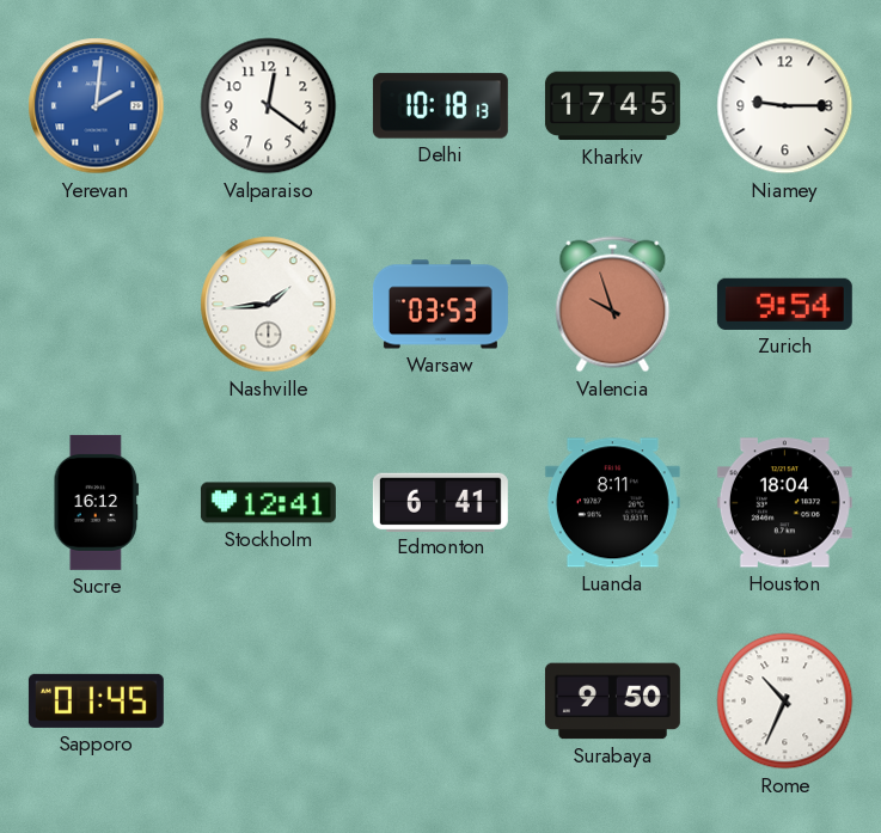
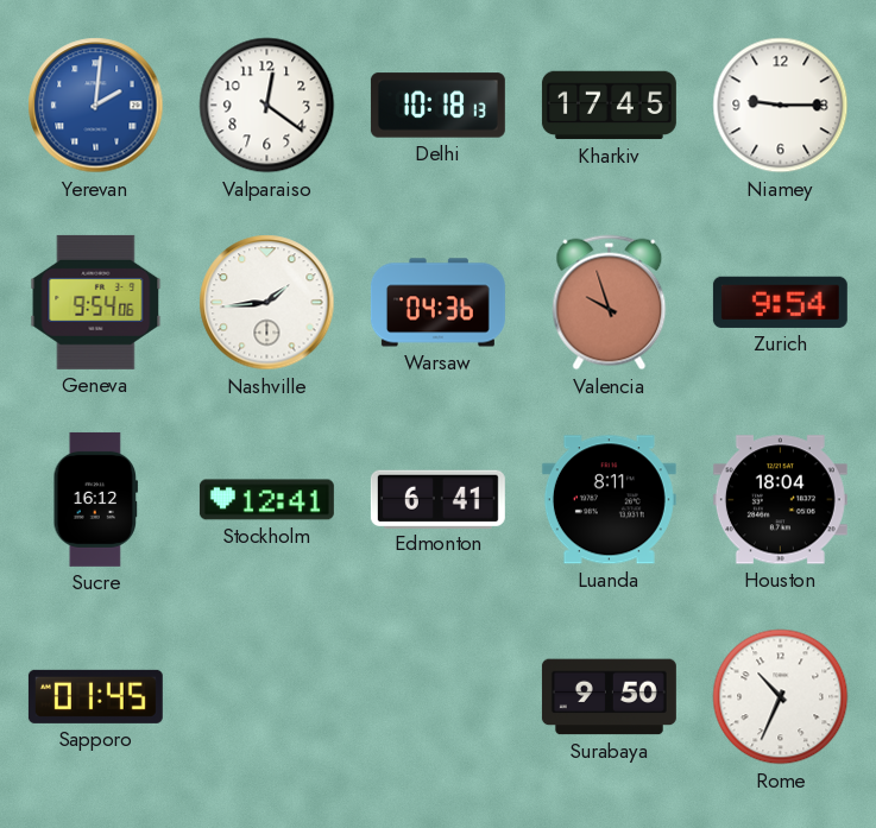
Geneva: none -> 9:54
Warsaw: 03:53 -> 04:36
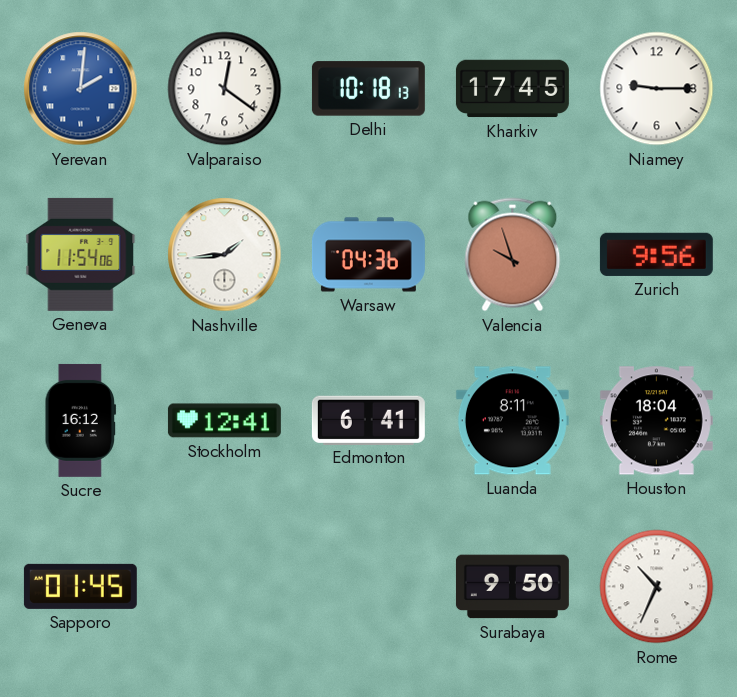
Geneva: 9:54 -> 11:54
Zurich: 9:54 -> 9:56
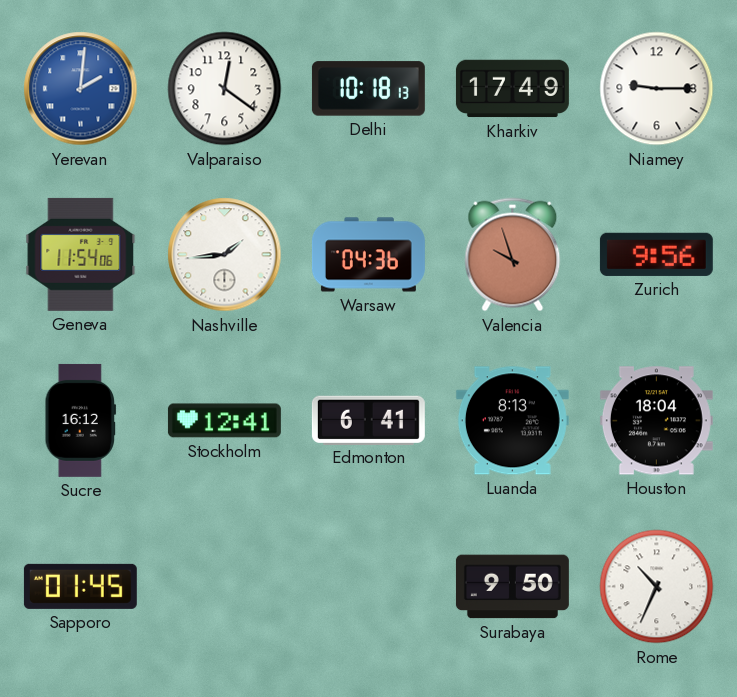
Kharkiv: 17:45 -> 17:49
Luanda: 8:11 -> 8:13
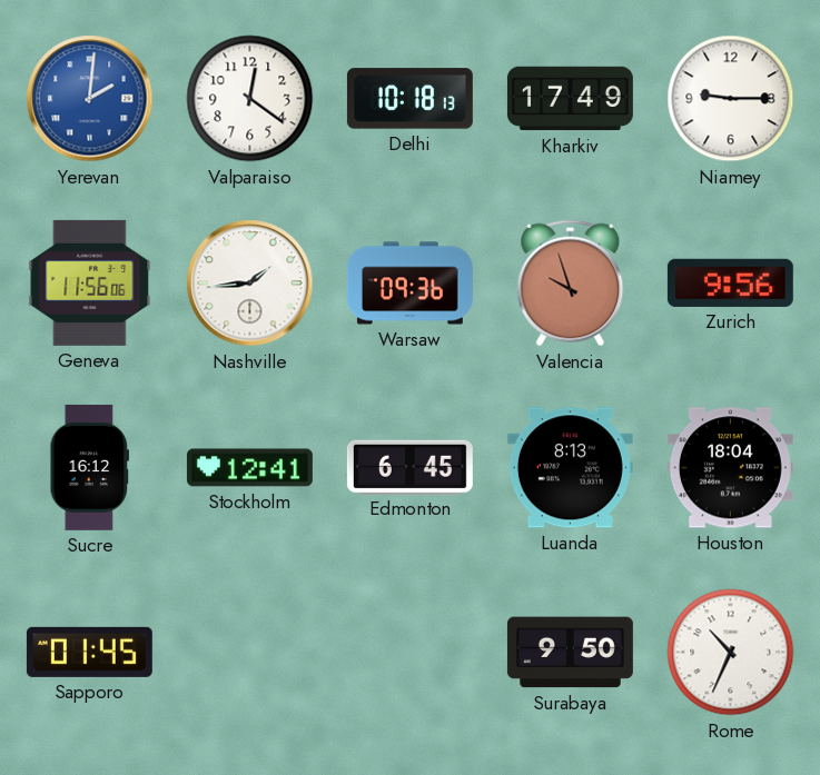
Geneva: 11:54 -> 11:56
Warsaw: 04:36 -> 09:36
Edmonton: 6:41 -> 6:45
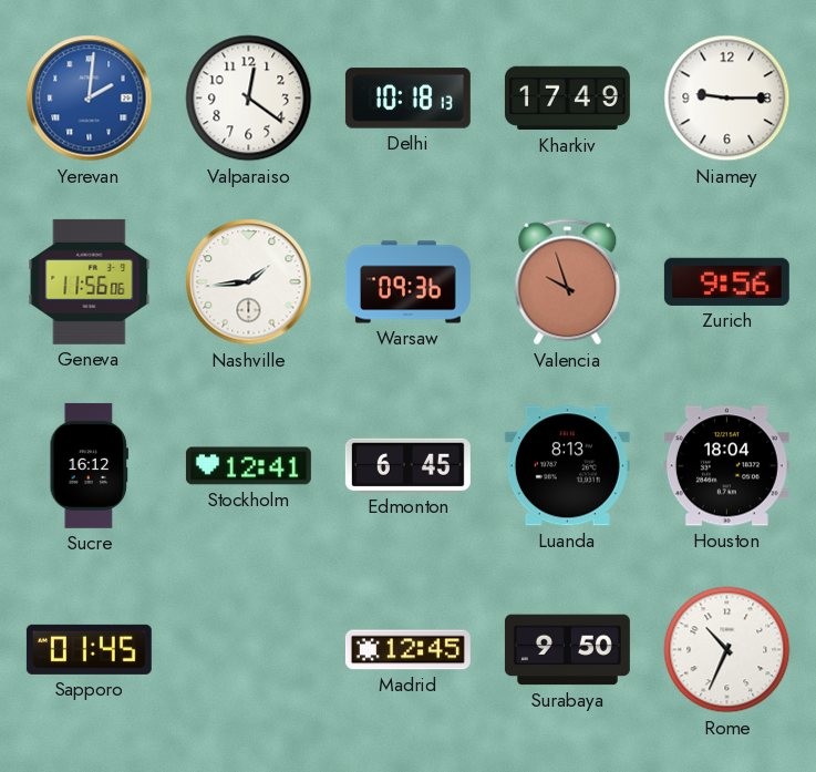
Madrid: none -> 12:45
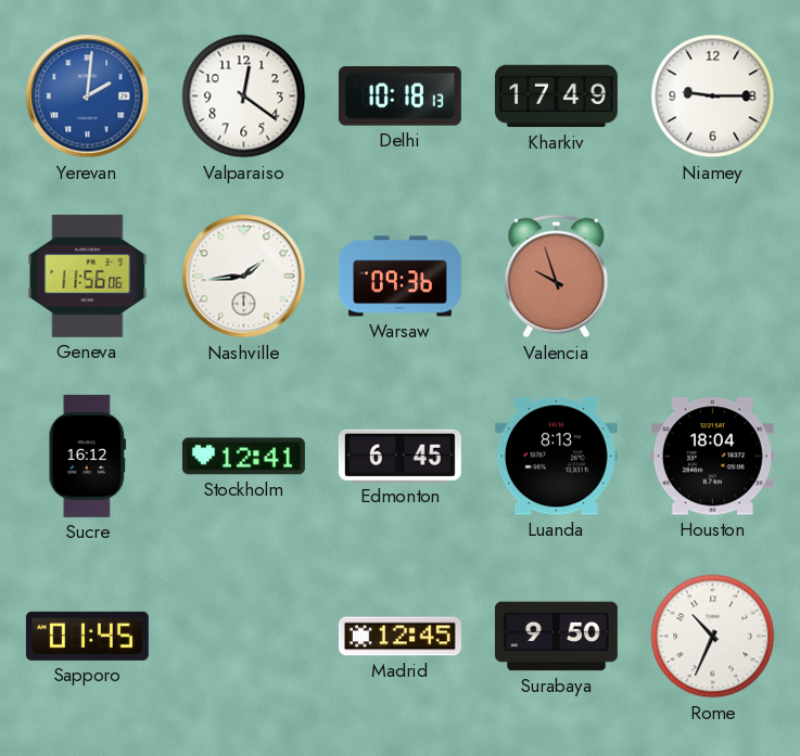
Zurich: 9:56 -> none
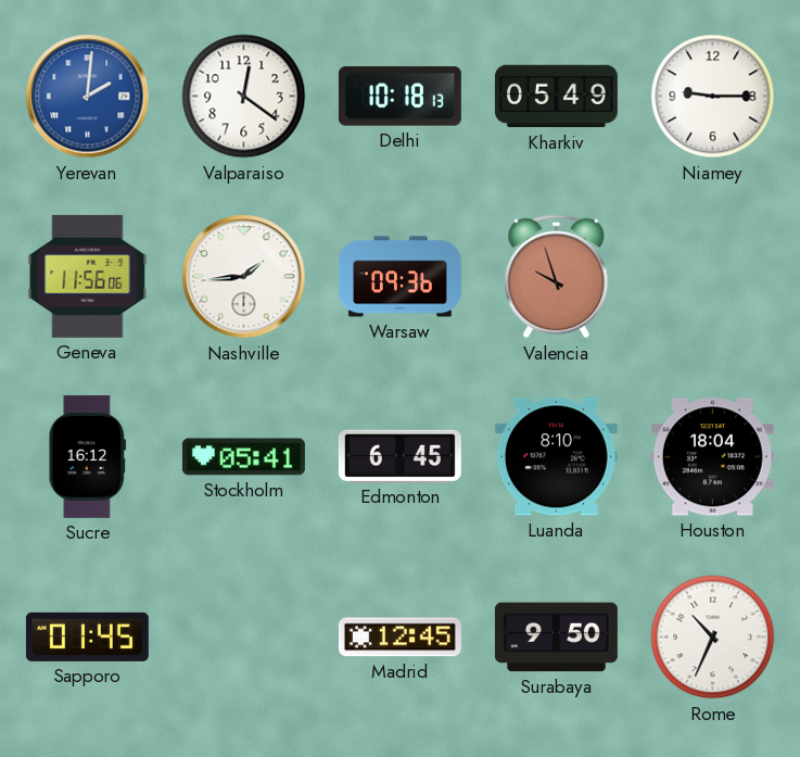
Kharkiv: 17:49 -> 05:49
Stockholm: 12:41 -> 05:41
Luanda: 8:13 -> 8:10
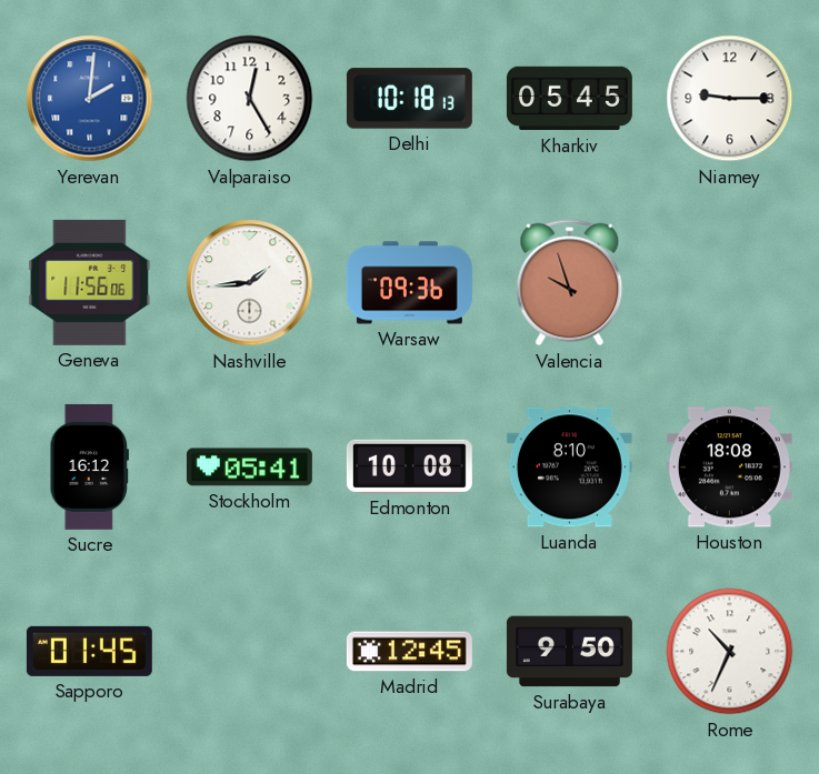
Valparaiso: 12:21 -> 12:25
Kharkiv: 05:49 -> 05:45
Edmonton: 6:45 -> 10:08
Houston: 18:04 -> 18:08
